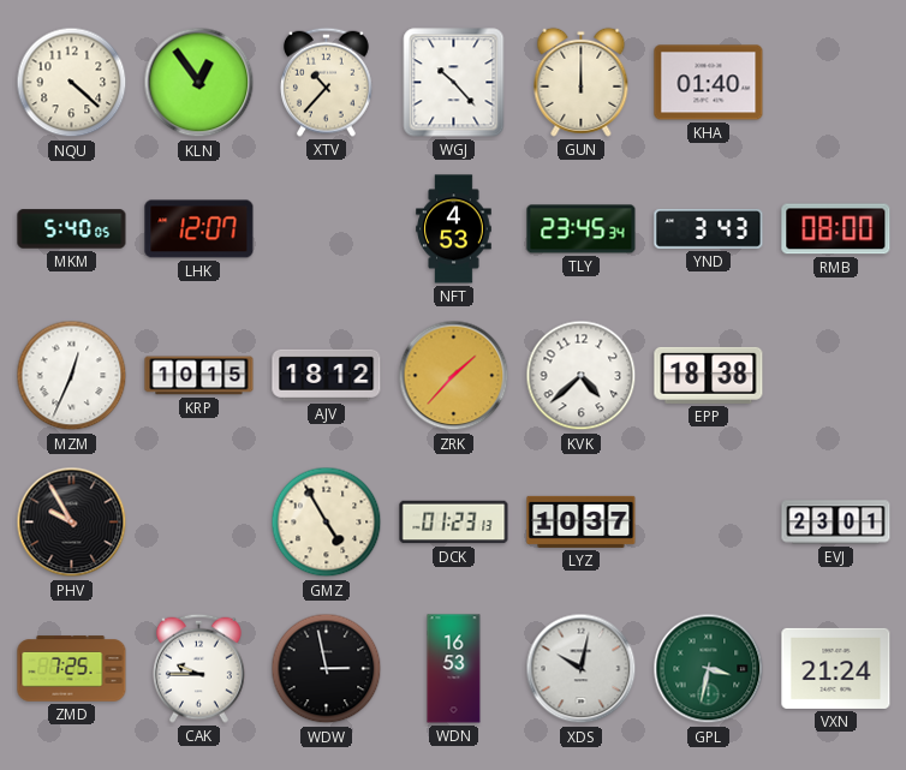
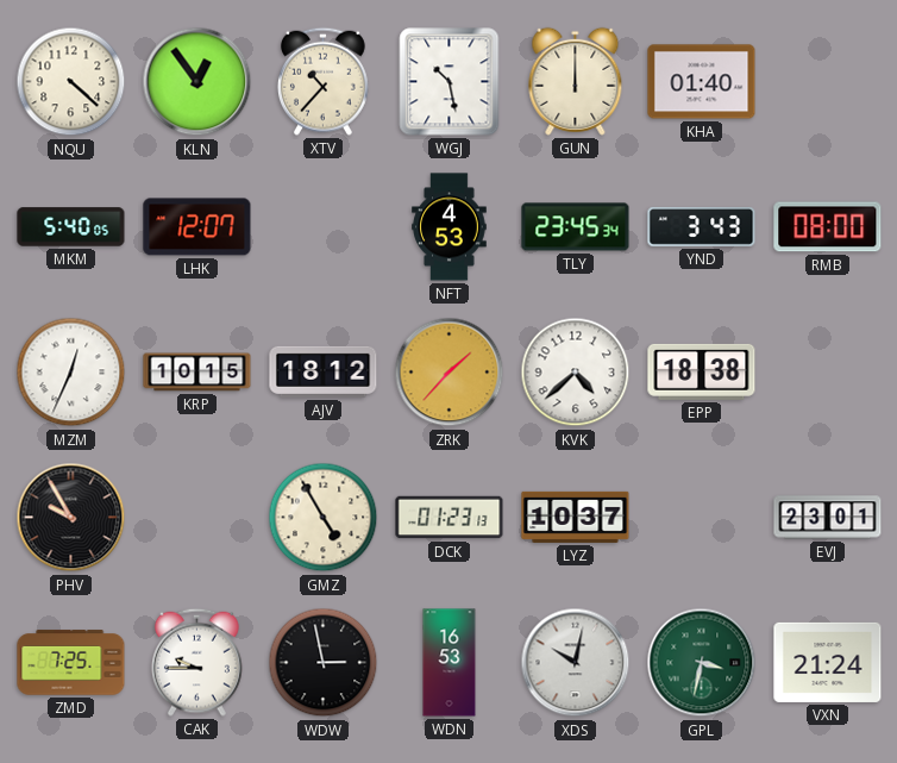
WGJ: 10:23 -> 10:28
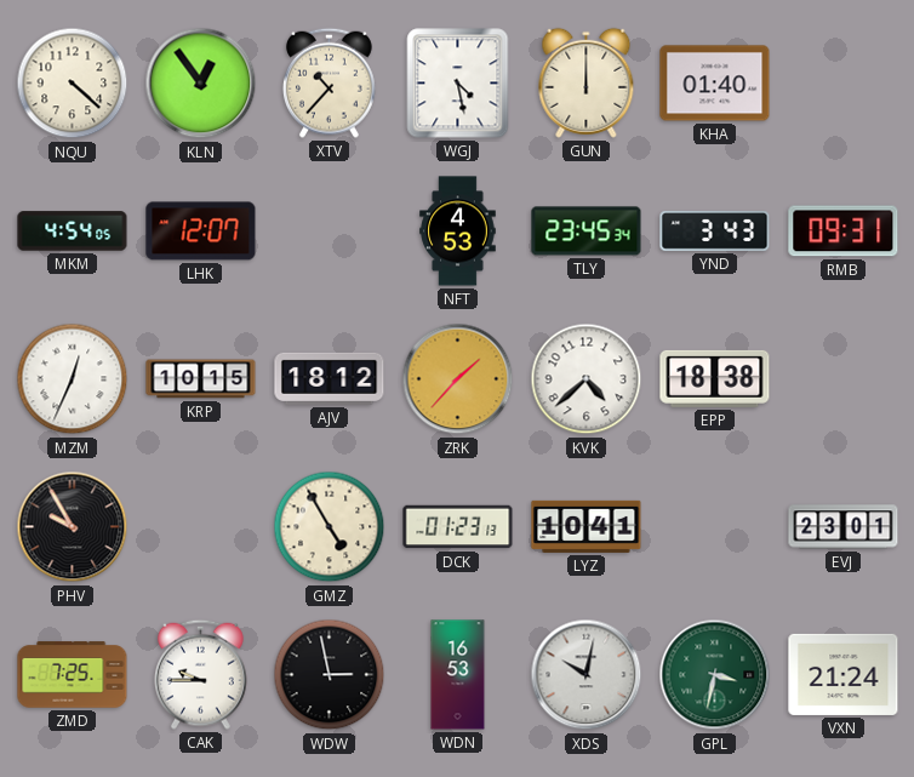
WGJ: 10:28 -> 4:28
MKM: 5:40 -> 4:54
RMB: 08:00 -> 09:31
LYZ: 10:37 -> 10:41
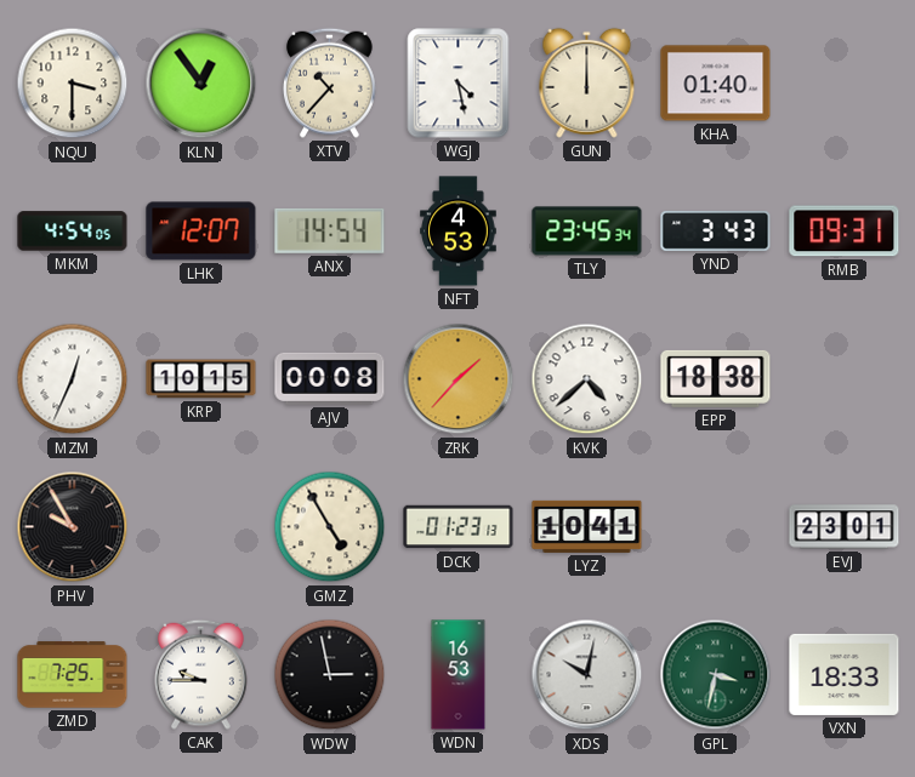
NQU: 4:22 -> 3:30
ANX: none -> 14:54
AJV: 18:12 -> 00:08
VXN: 21:24 -> 18:33
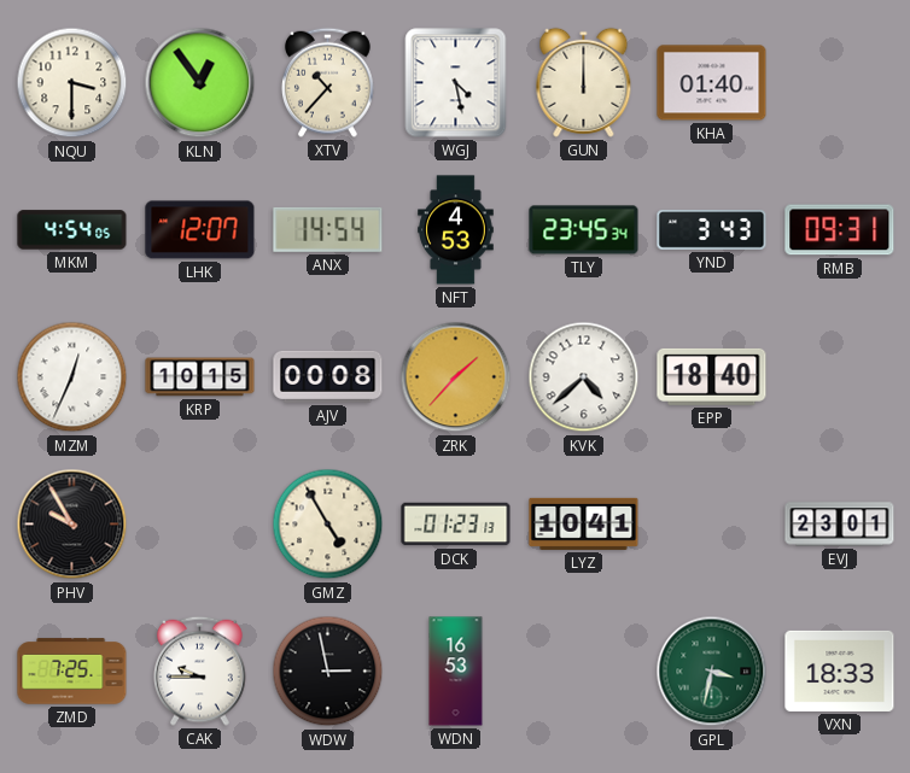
EPP: 18:38 -> 18:40
XDS: 10:02 -> none
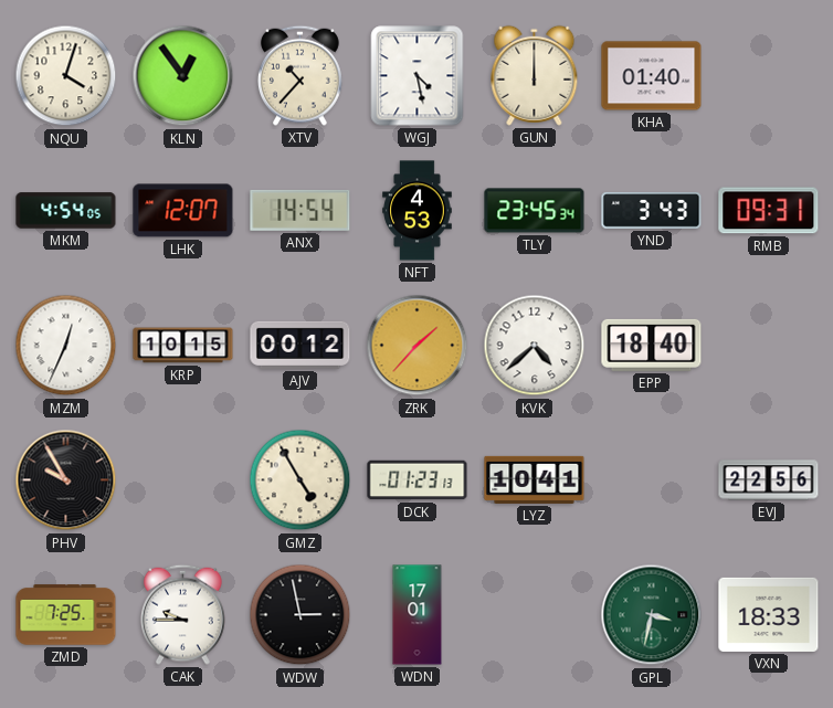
NQU: 3:30 -> 4:03
AJV: 00:08 -> 00:12
EVJ: 23:01 -> 22:56
WDN: 16:53 -> 17:01
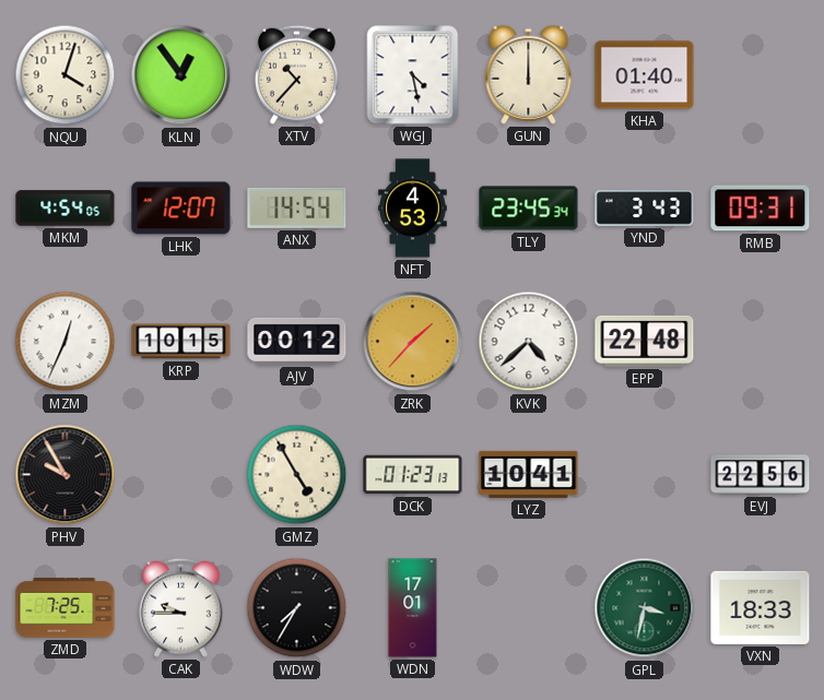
EPP: 18:40 -> 22:48
WDW: 2:58 -> 7:35
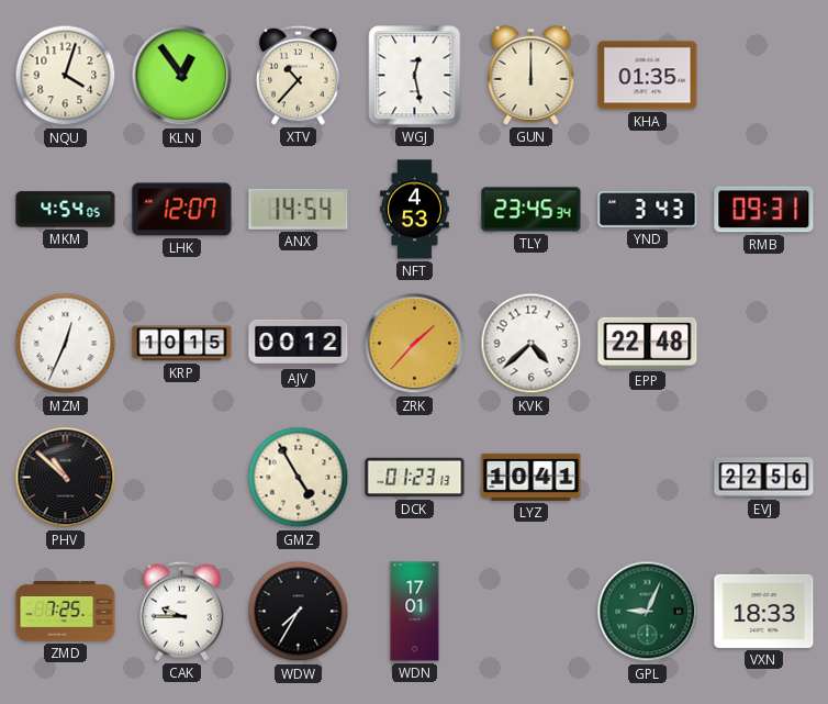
WGJ: 4:28 -> 12:28
KHA: 01:40 -> 01:35
PHV: 9:55 -> 10:52
GPL: 3:32 -> 9:04
